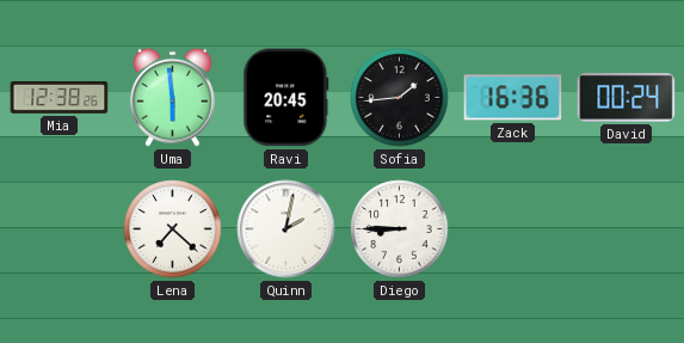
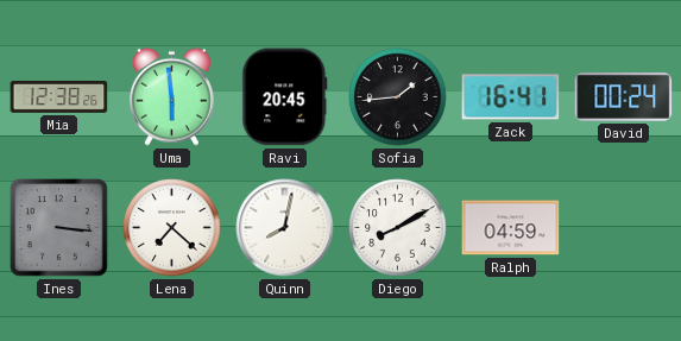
Zack: 16:36 -> 16:41
Ines: none -> 3:16
Quinn: 2:02 -> 8:02
Diego: 8:45 -> 8:10
Ralph: none -> 04:59
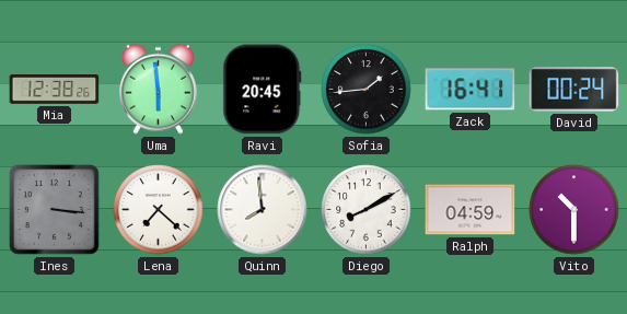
Quinn: 8:02 -> 7:59
Vito: none -> 10:30
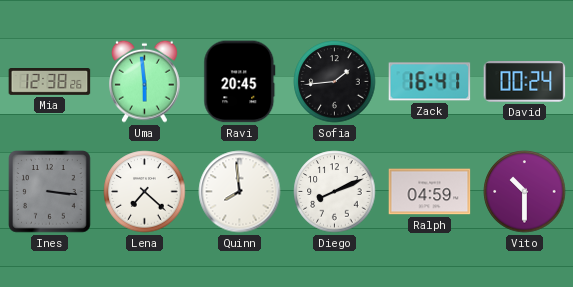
Diego: 8:10 -> 8:11
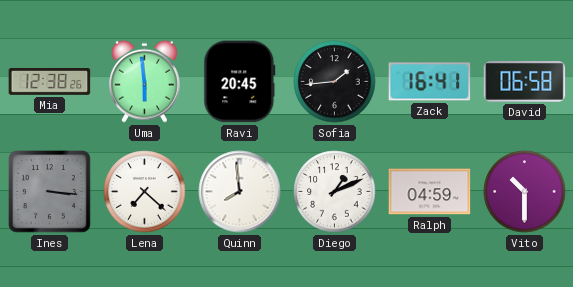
David: 00:24 -> 06:58
Diego: 8:11 -> 1:11
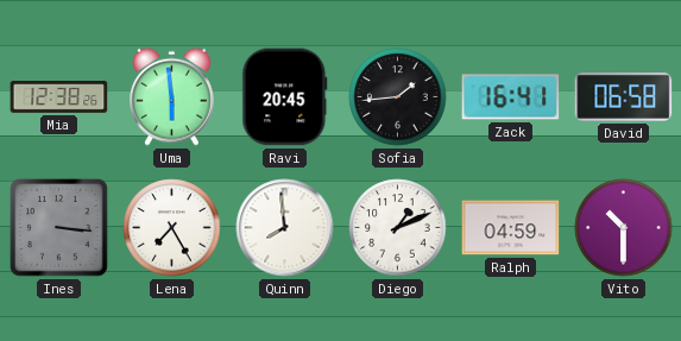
Lena: 7:22 -> 7:25
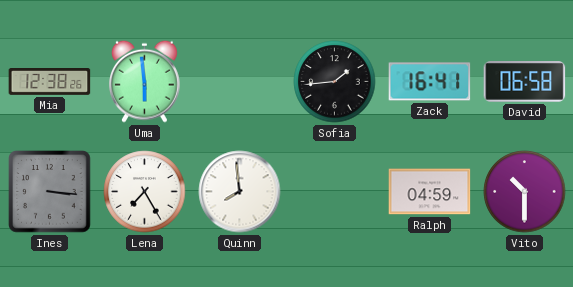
Ravi: 20:45 -> none
Diego: 1:11 -> none
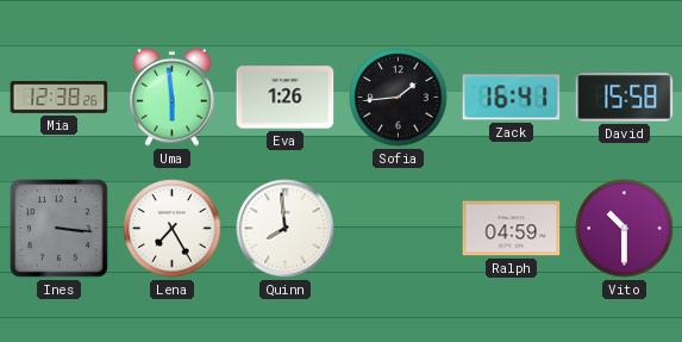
Eva: none -> 1:26
David: 06:58 -> 15:58
